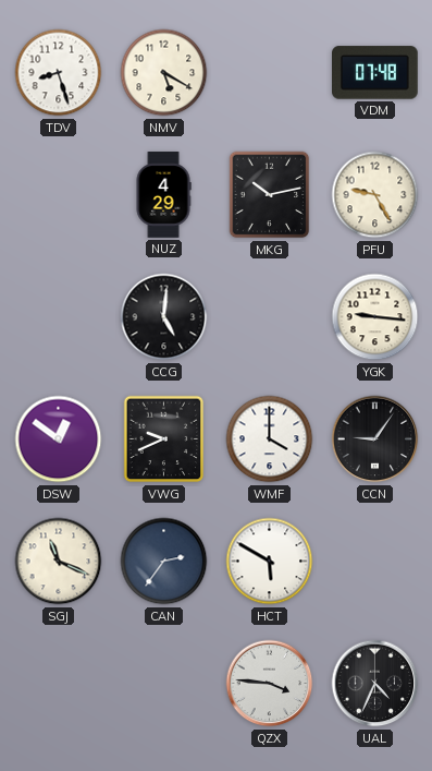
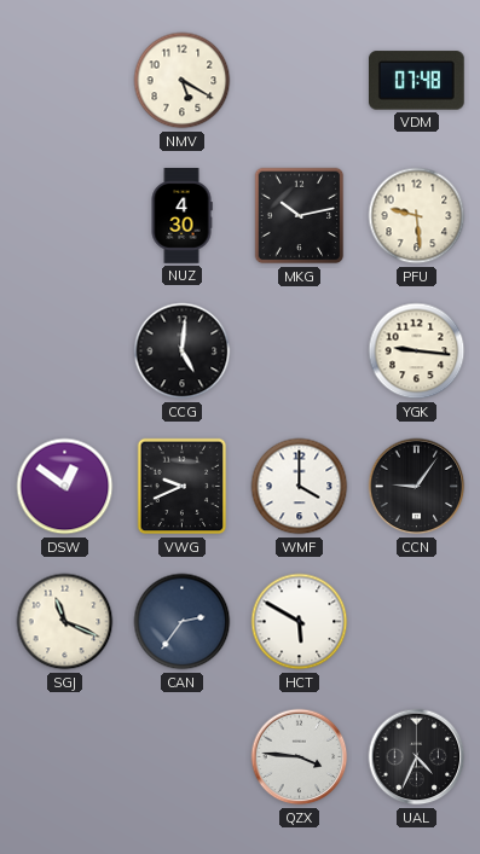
TDV: 8:27 -> none
NUZ: 4:29 -> 4:30
PFU: 9:25 -> 9:29
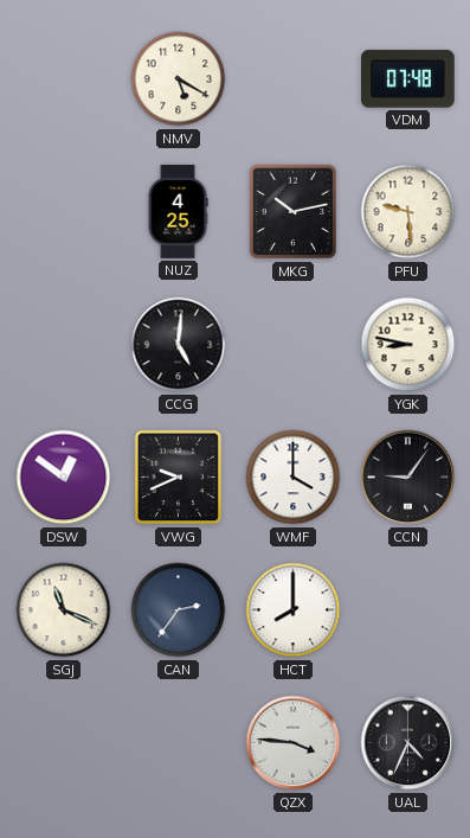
NUZ: 4:30 -> 4:25
YGK: 9:16 -> 8:47
HCT: 5:50 -> 8:00
